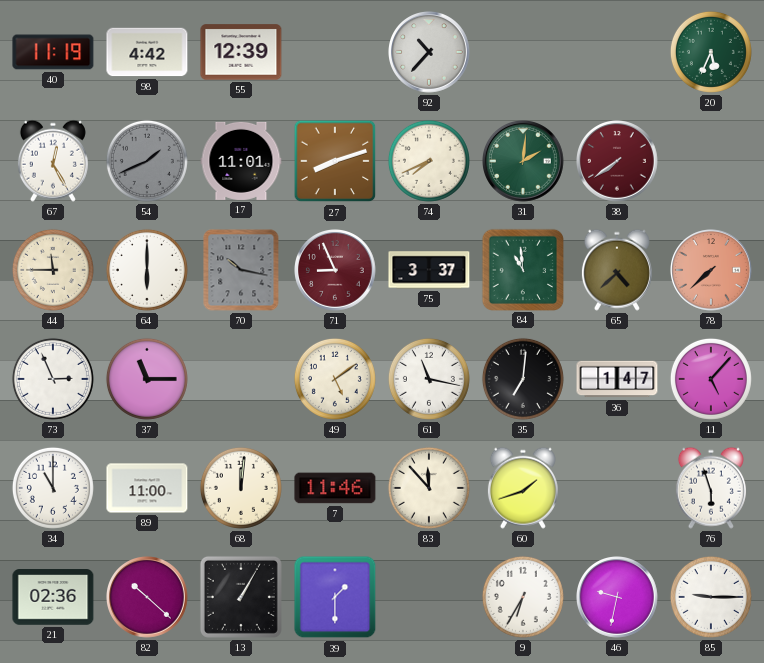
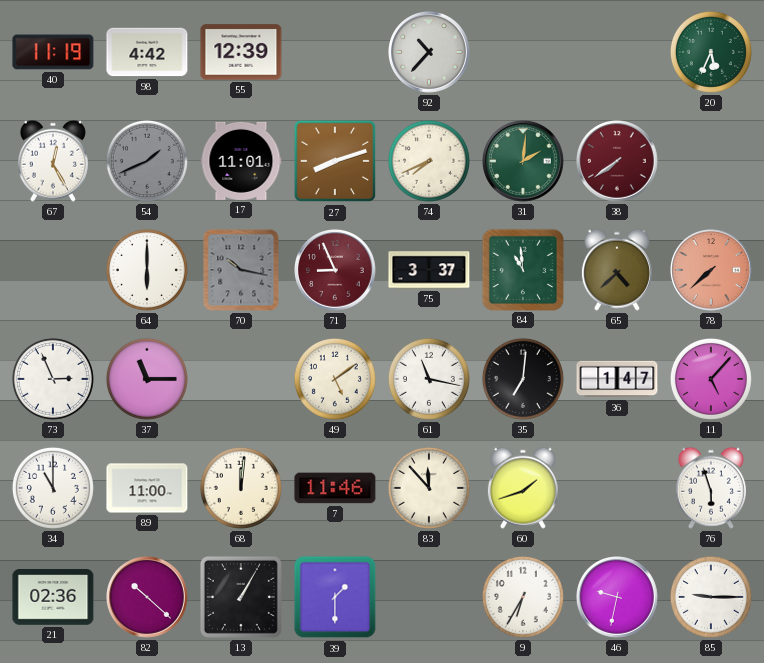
44: 11:45 -> none
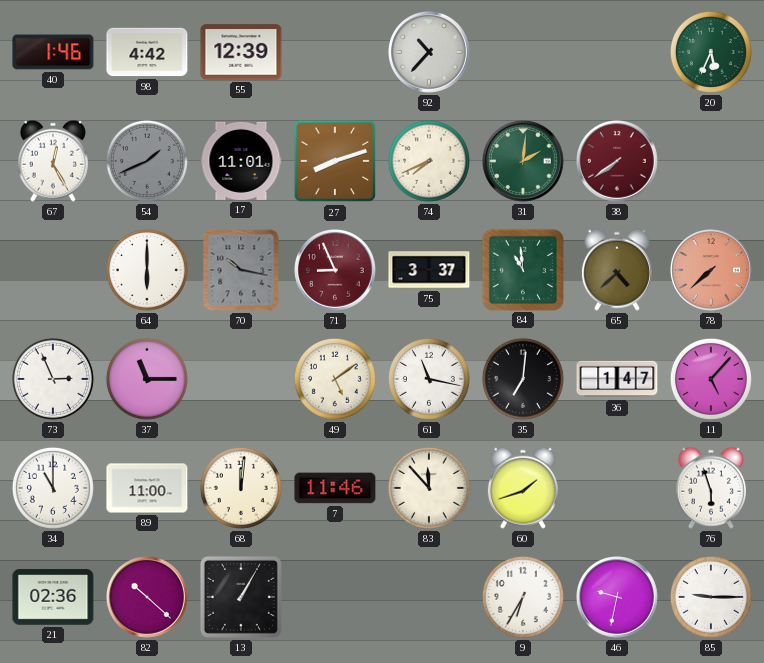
40: 11:19 -> 1:46
39: 1:30 -> none
